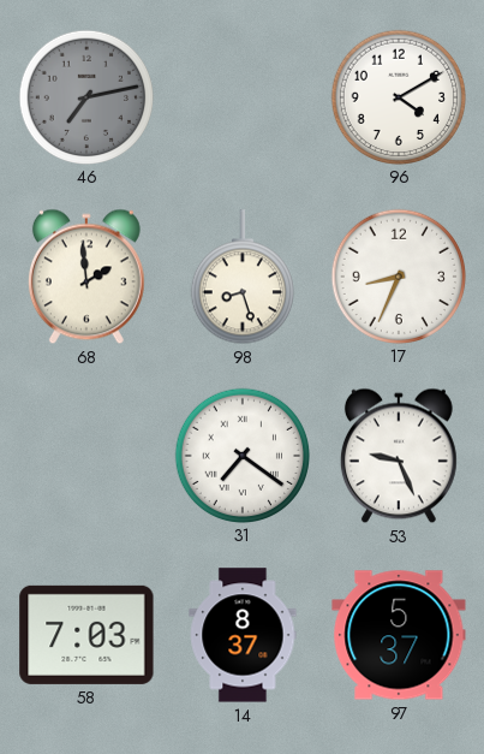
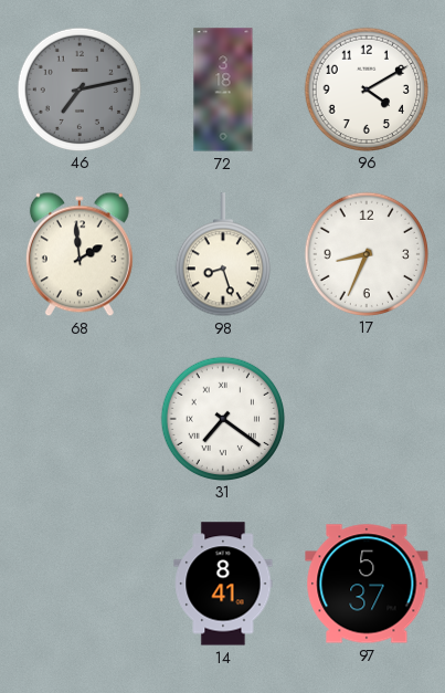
72: none -> 3:18
53: 9:26 -> none
58: 7:03 -> none
14: 8:37 -> 8:41
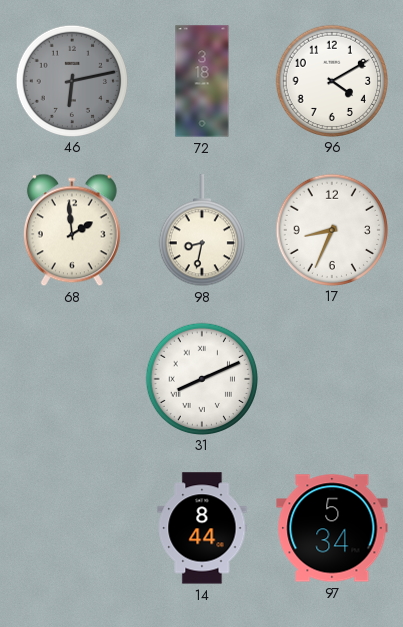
46: 7:13 -> 6:13
98: 8:27 -> 8:32
31: 7:21 -> 8:11
14: 8:41 -> 8:44
97: 5:37 -> 5:34
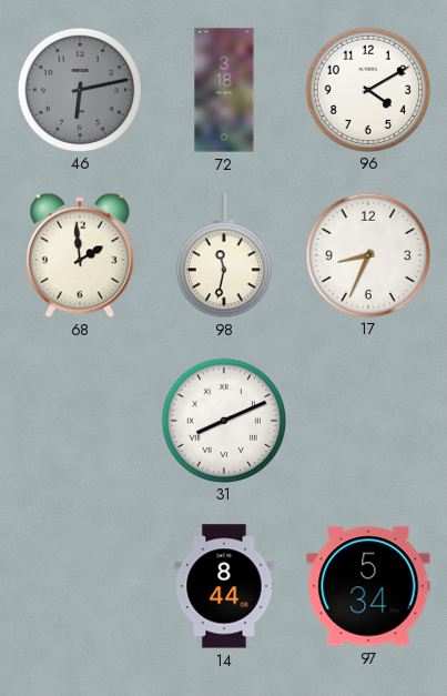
98: 8:32 -> 11:32
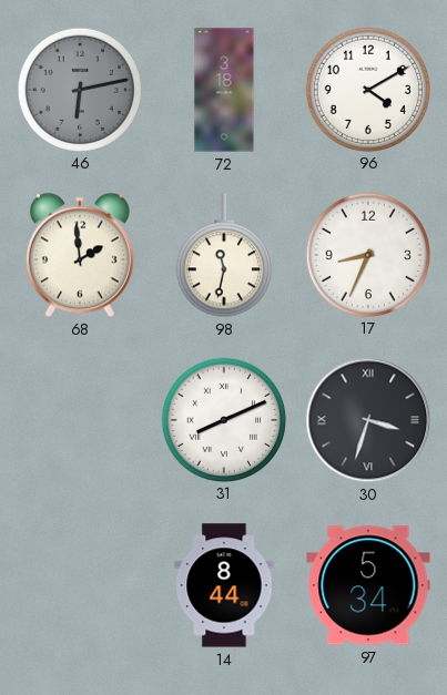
30: none -> 3:33
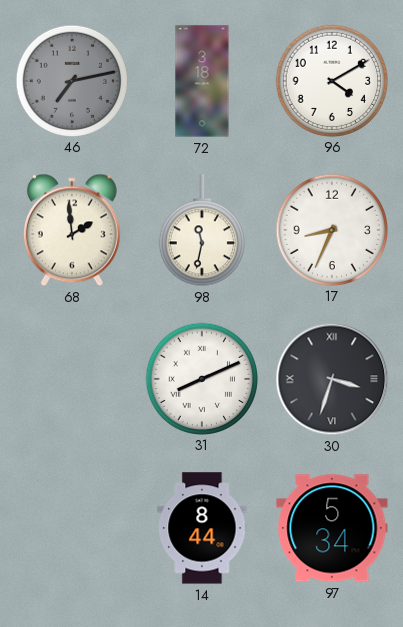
46: 6:13 -> 7:13
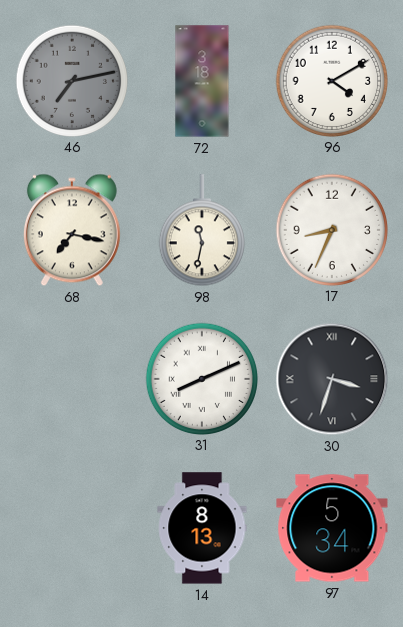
68: 1:59 -> 7:17
14: 8:44 -> 8:13
